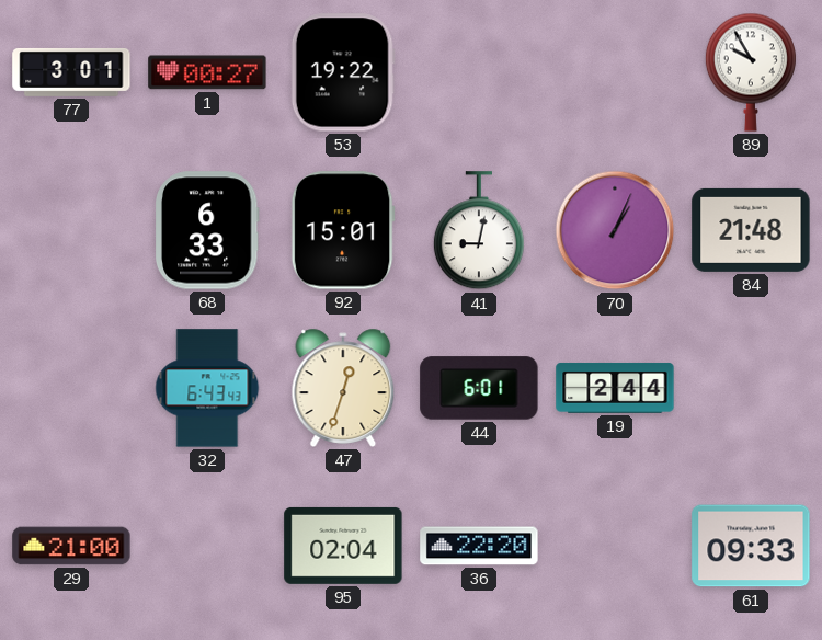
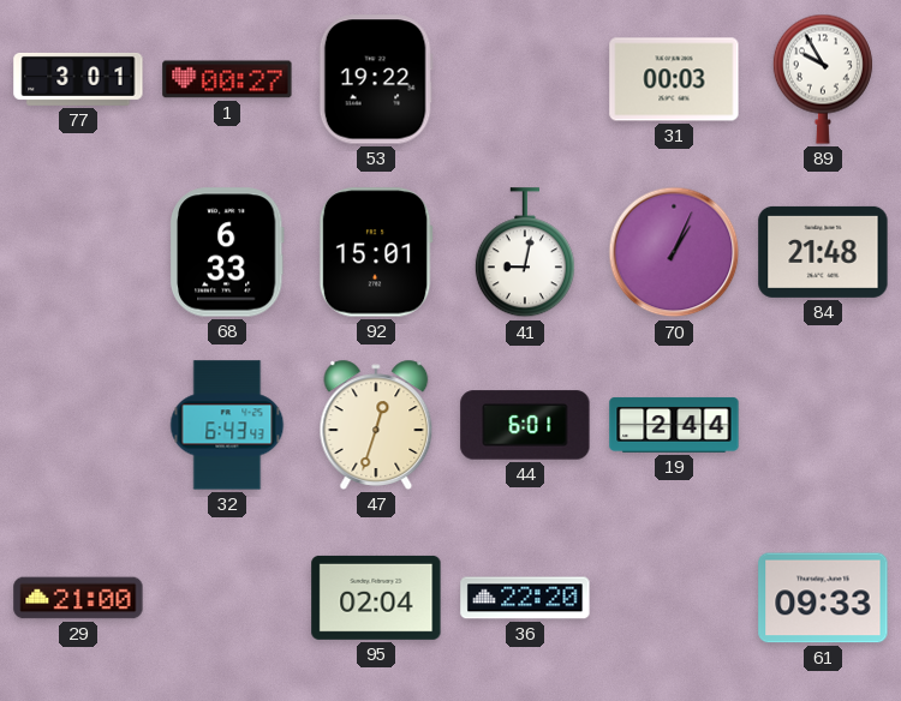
31: none -> 00:03
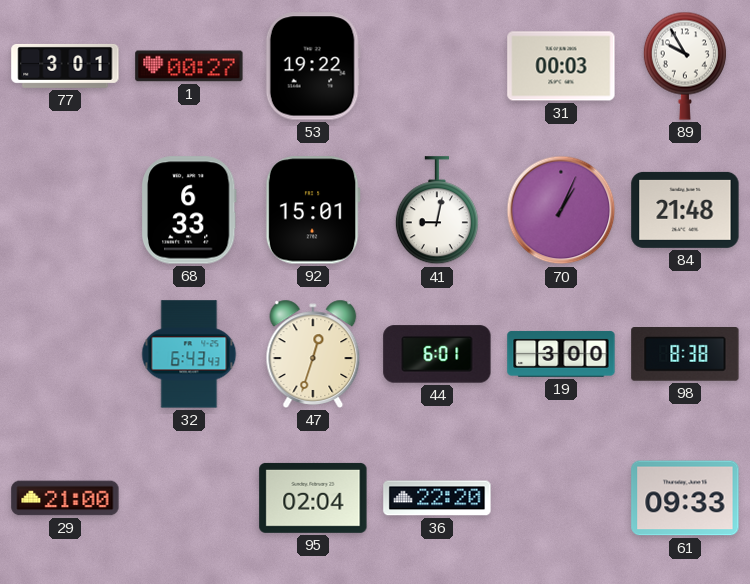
19: 2:44 -> 3:00
98: none -> 8:38
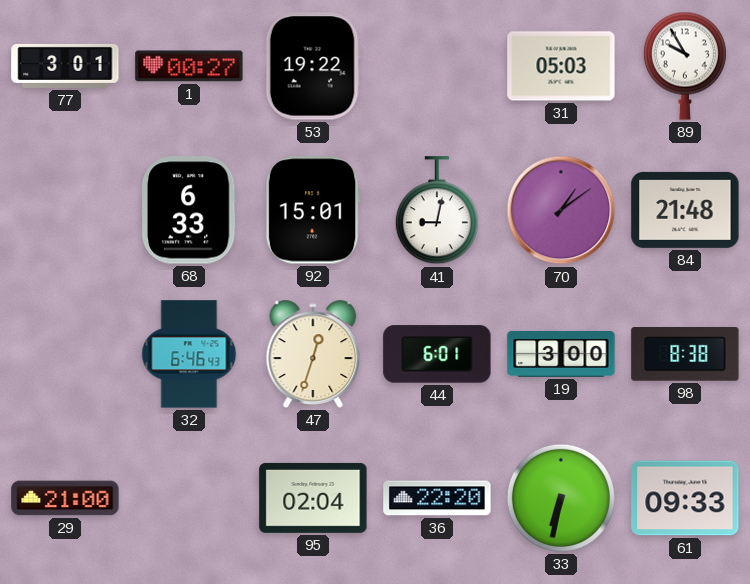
31: 00:03 -> 05:03
70: 1:04 -> 1:09
32: 6:43 -> 6:46
33: none -> 6:32
